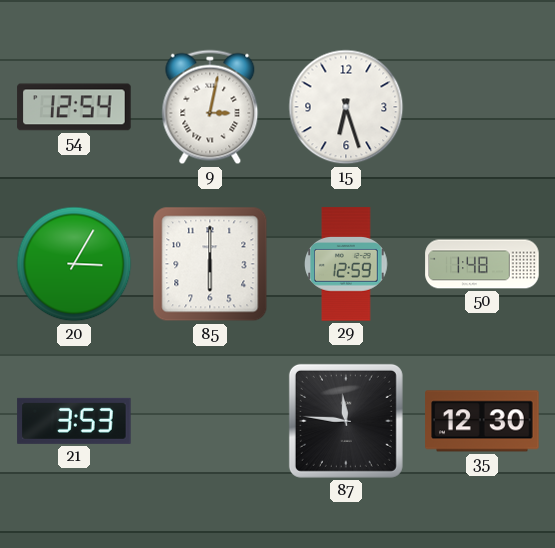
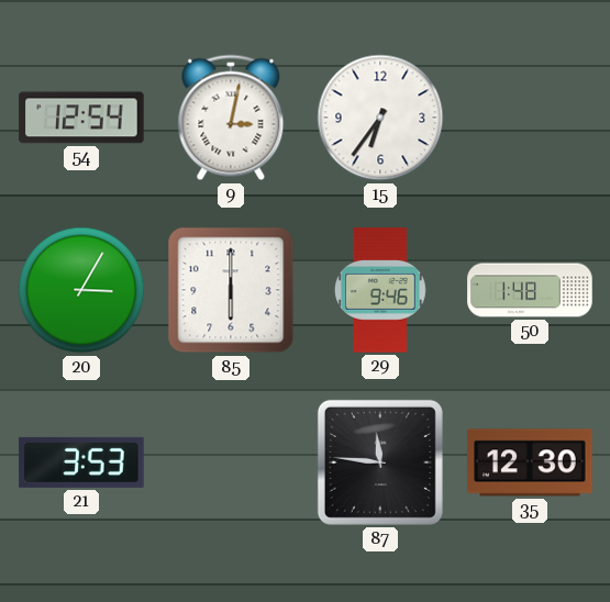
15: 6:27 -> 6:36
29: 12:59 -> 9:46
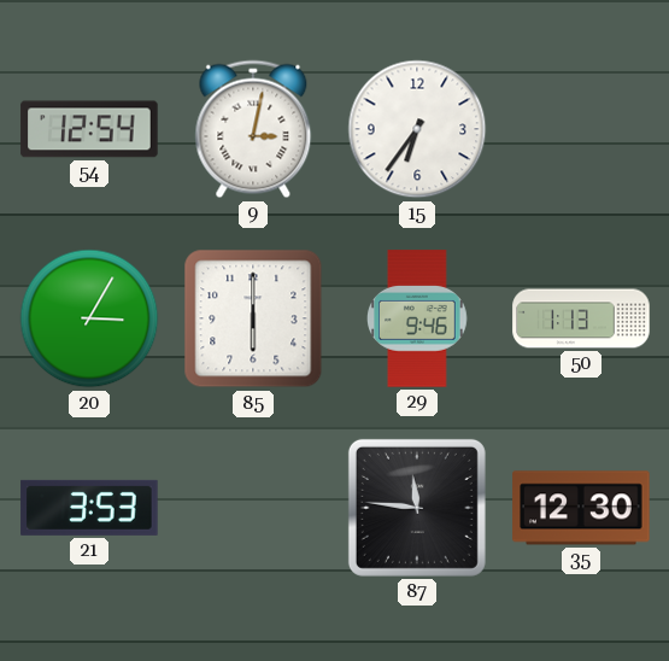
50: 1:48 -> 1:13
